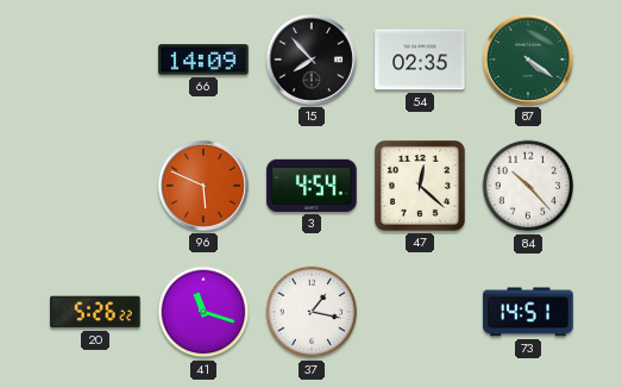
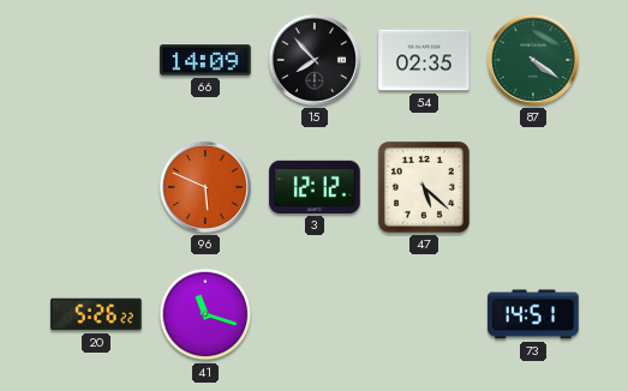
3: 4:54 -> 12:12
47: 12:22 -> 5:22
84: 10:23 -> none
37: 1:17 -> none
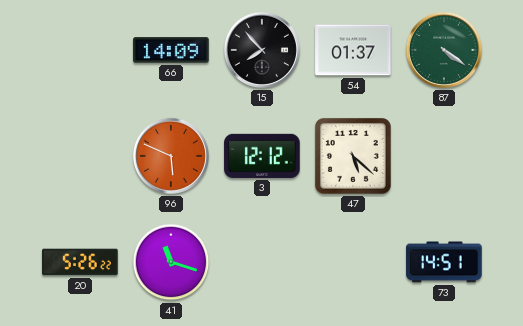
54: 02:35 -> 01:37
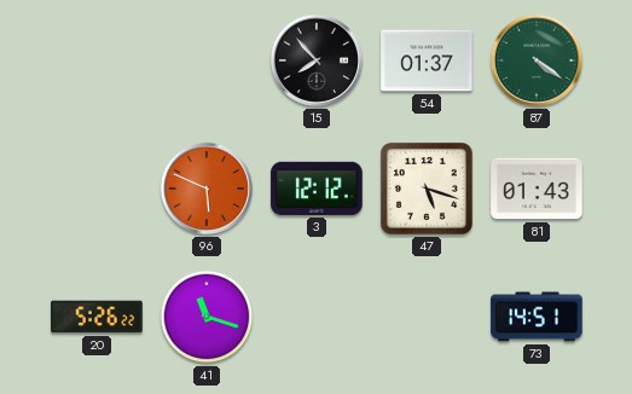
66: 14:09 -> none
47: 5:22 -> 5:18
81: none -> 01:43
